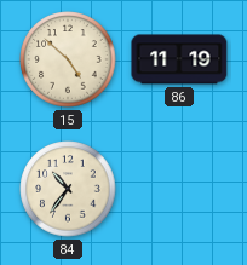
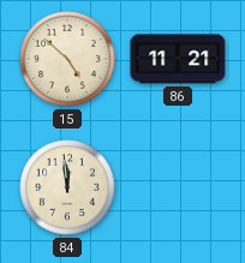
86: 11:19 -> 11:21
84: 10:36 -> 11:59
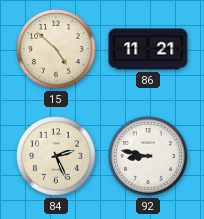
84: 11:59 -> 2:26
92: none -> 8:47
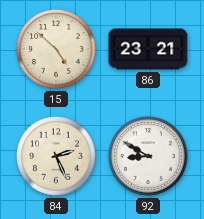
86: 11:21 -> 23:21
92: 8:47 -> 8:50
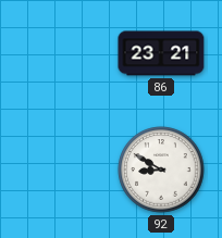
15: 4:52 -> none
84: 2:26 -> none
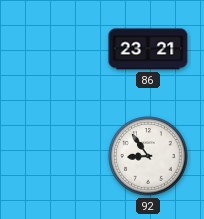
92: 8:50 -> 8:54
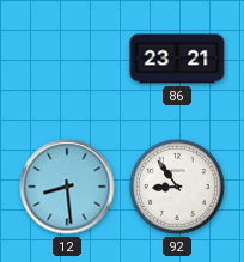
12: none -> 8:29
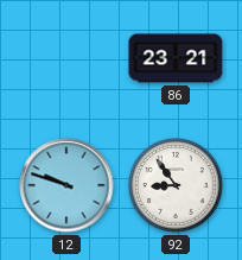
12: 8:29 -> 9:48
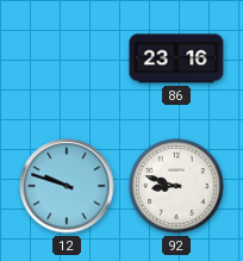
86: 23:21 -> 23:16
92: 8:54 -> 8:48
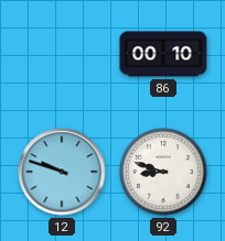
86: 23:16 -> 00:10
